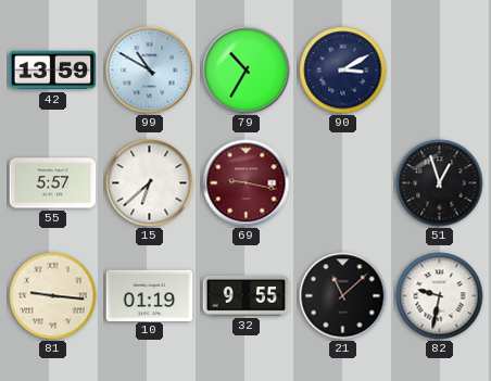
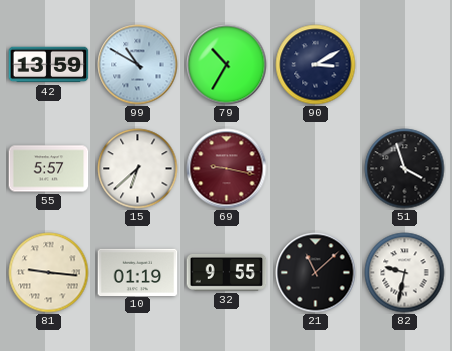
51: 12:57 -> 3:57
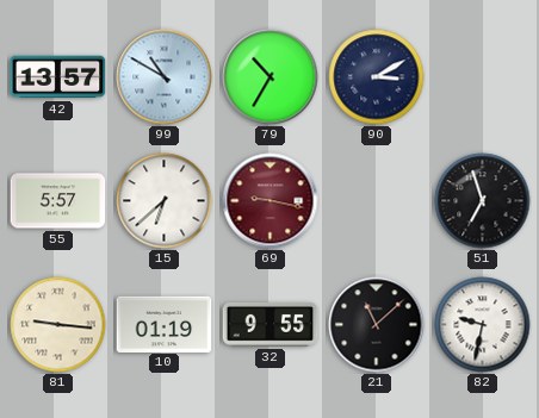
42: 13:59 -> 13:57
51: 3:57 -> 6:57
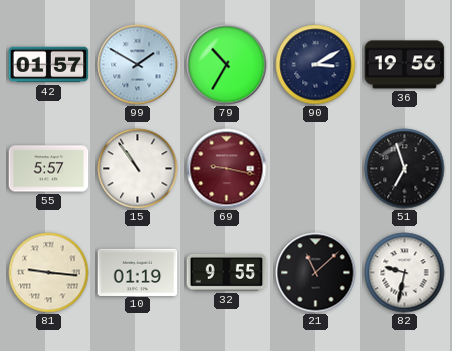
42: 13:57 -> 01:57
99: 10:50 -> 1:50
36: none -> 19:56
15: 6:38 -> 10:54
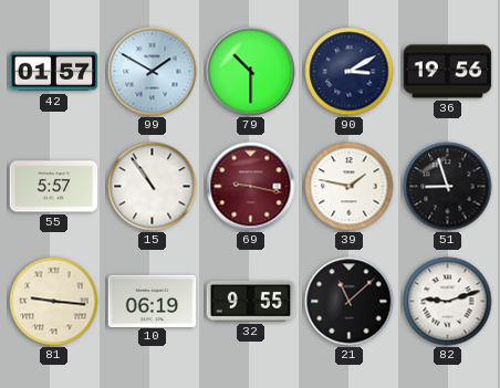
79: 10:35 -> 10:30
39: none -> 1:47
51: 6:57 -> 8:57
10: 01:19 -> 06:19
82: 9:32 -> 9:12
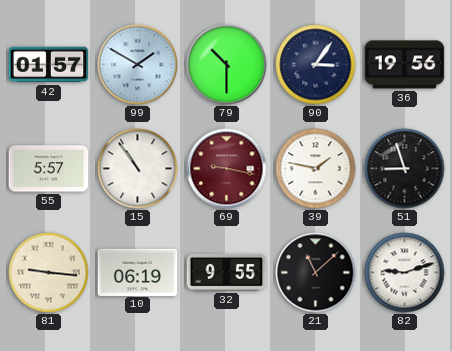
90: 3:10 -> 3:06
